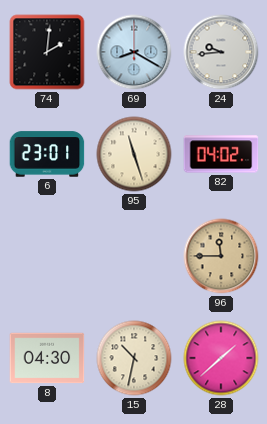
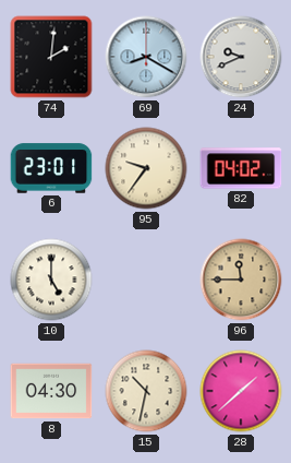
24: 9:44 -> 9:41
95: 11:27 -> 9:36
10: none -> 5:00
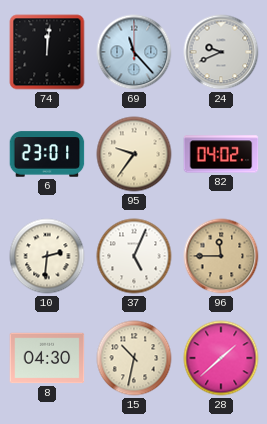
74: 2:01 -> 12:01
69: 8:20 -> 11:23
10: 5:00 -> 2:31
37: none -> 5:04
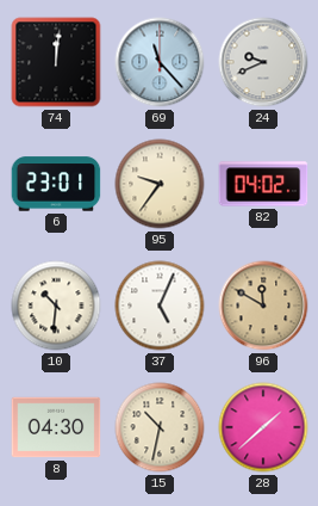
10: 2:31 -> 10:31
96: 11:45 -> 11:50
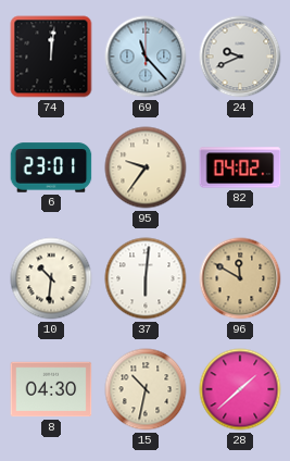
37: 5:04 -> 6:01
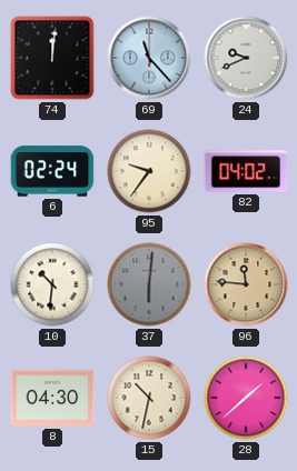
6: 23:01 -> 02:24
37 dial: white -> grey
96: 11:50 -> 11:46
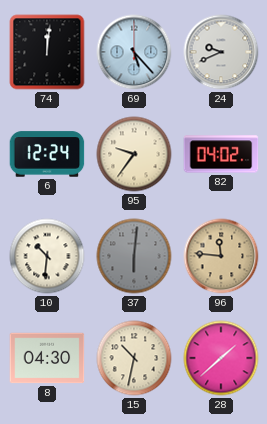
69: 11:23 -> 5:23
6: 02:24 -> 12:24
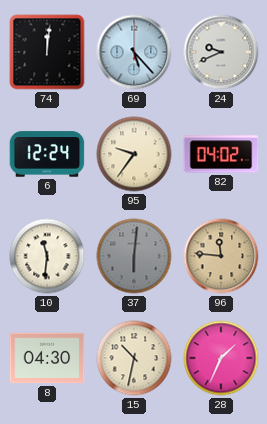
10: 10:31 -> 11:31
28: 1:38 -> 1:34
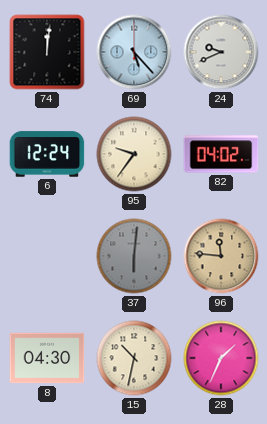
10: 11:31 -> none
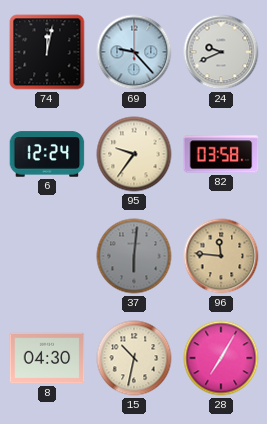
74: 12:01 -> 12:02
69: 5:23 -> 9:23
82: 04:02 -> 03:58
28: 1:34 -> 7:05
